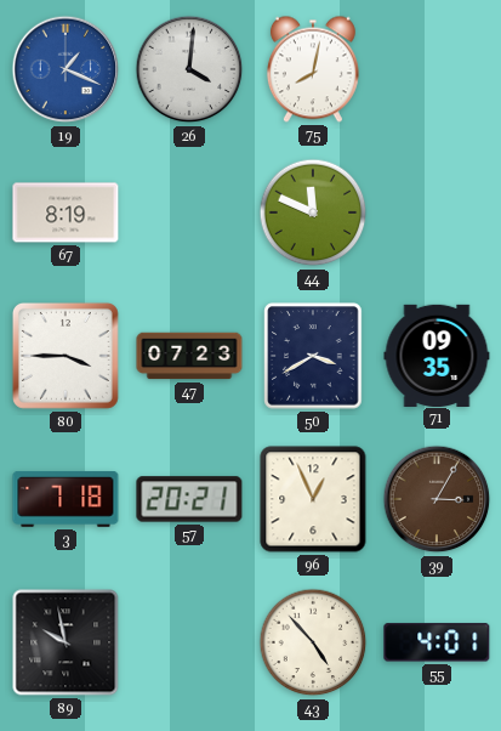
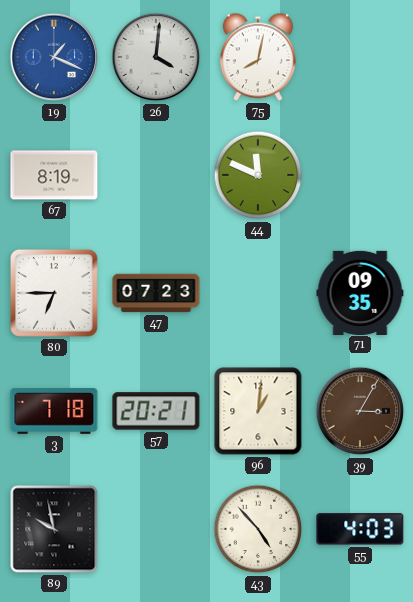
80: 3:45 -> 6:45
50: 3:40 -> none
96: 12:56 -> 1:01
55: 4:01 -> 4:03
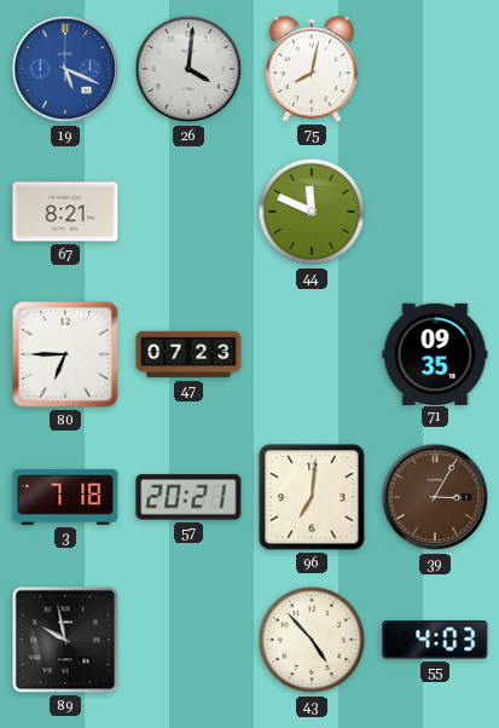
19: 1:19 -> 5:19
67: 8:19 -> 8:21
96: 1:01 -> 7:01
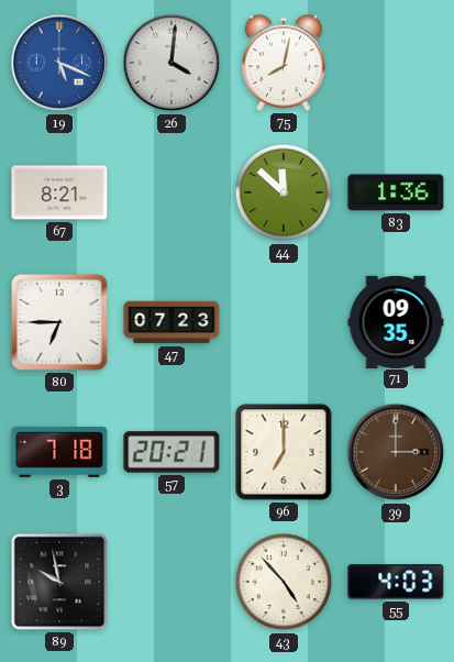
44: 11:49 -> 11:52
83: none -> 1:36
96: 7:01 -> 7:00
39: 3:05 -> 3:00
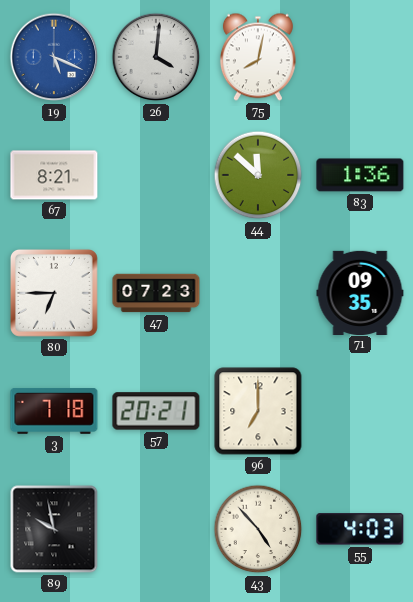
39: 3:00 -> none
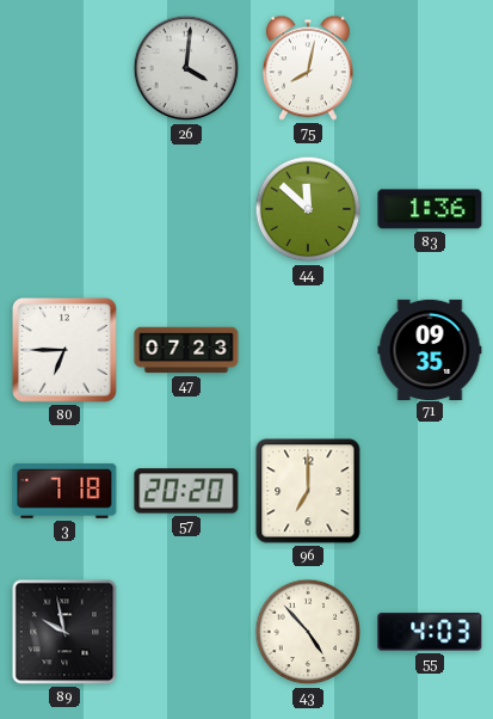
19: 5:19 -> none
67: 8:21 -> none
57: 20:21 -> 20:20
